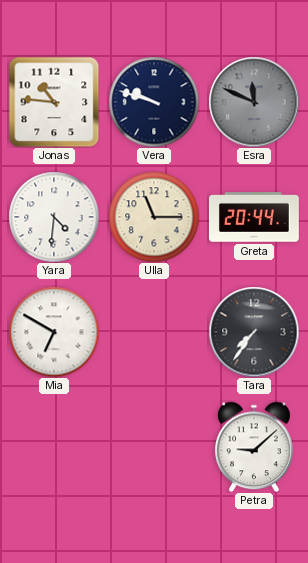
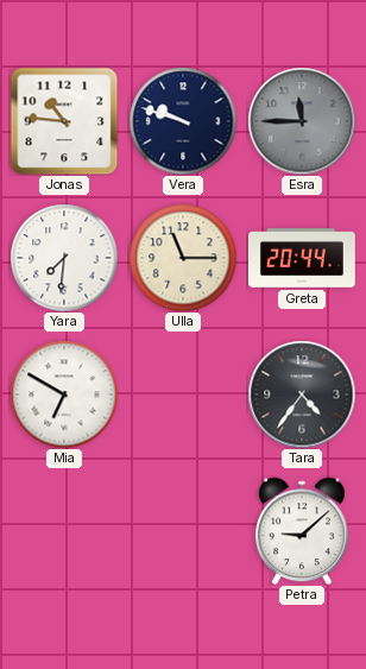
Esra: 11:49 -> 11:45
Yara: 4:31 -> 7:31
Tara: 7:36 -> 4:36
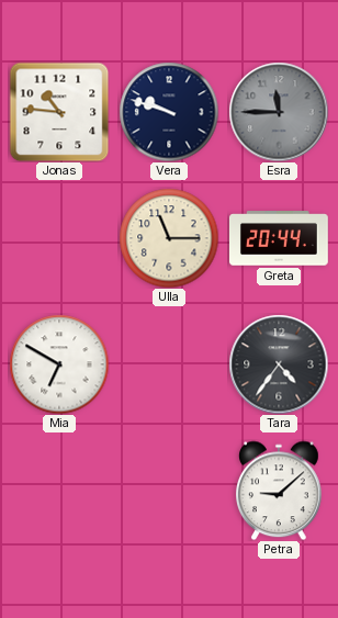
Yara: 7:31 -> none
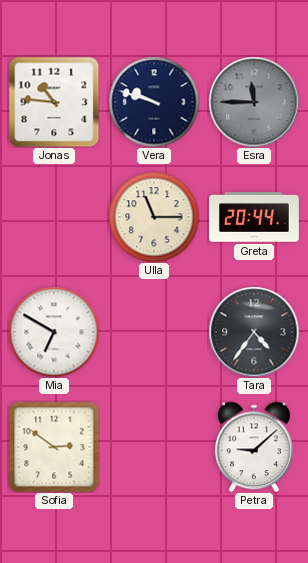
Sofia: none -> 2:51
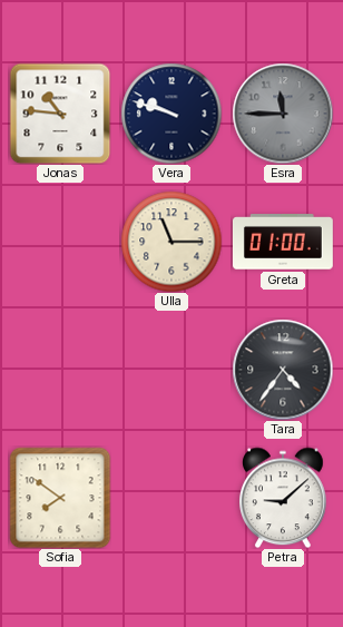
Greta: 20:44 -> 01:00
Mia: 6:50 -> none
Sofia: 2:51 -> 7:51
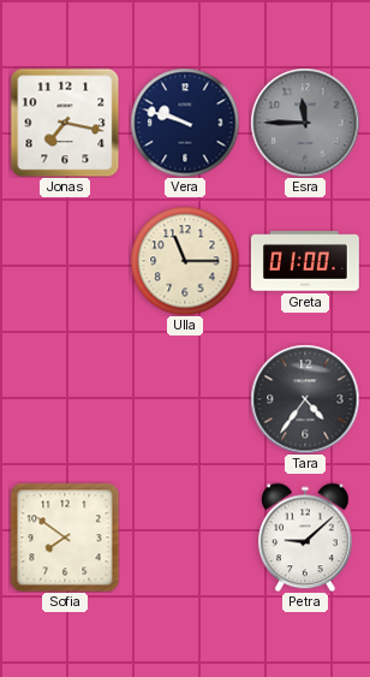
Jonas: 10:46 -> 7:17
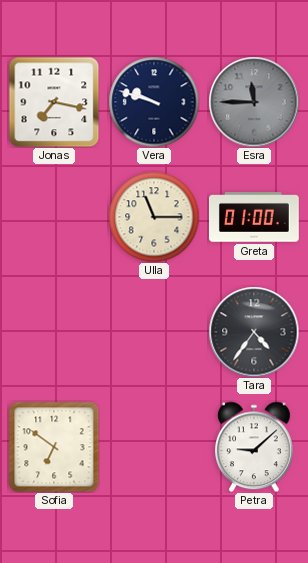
Sofia: 7:51 -> 6:51
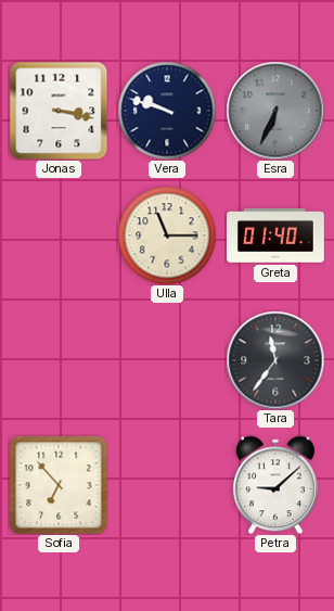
Jonas: 7:17 -> 3:17
Esra: 11:45 -> 6:34
Greta: 01:00 -> 01:40
Tara: 4:36 -> 11:36
Sofia: 6:51 -> 6:53
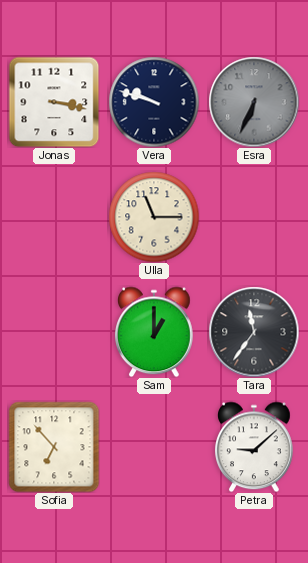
Greta: 01:40 -> none
Sam: none -> 1:00
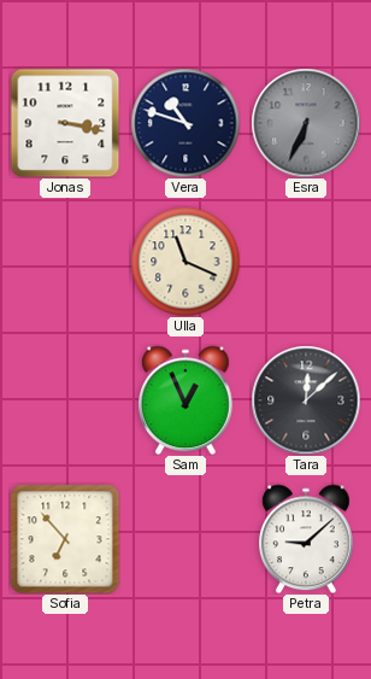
Vera: 9:48 -> 10:48
Ulla: 11:15 -> 11:19
Sam: 1:00 -> 12:56
Tara: 11:36 -> 12:08
